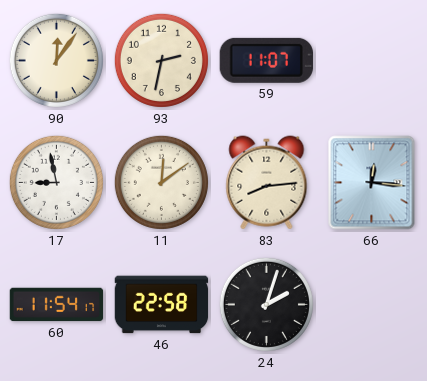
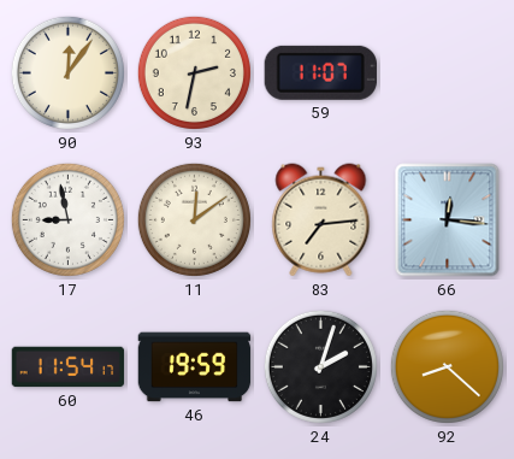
83: 8:14 -> 7:14
46: 22:58 -> 19:59
92: none -> 8:22
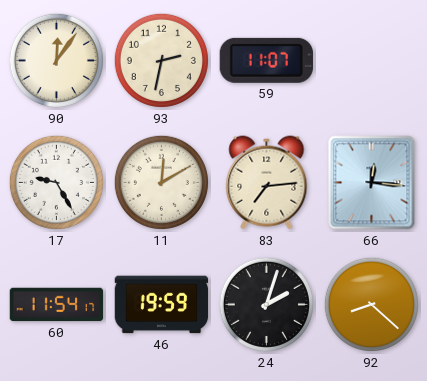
17: 8:58 -> 9:25
11: 12:09 -> 12:10
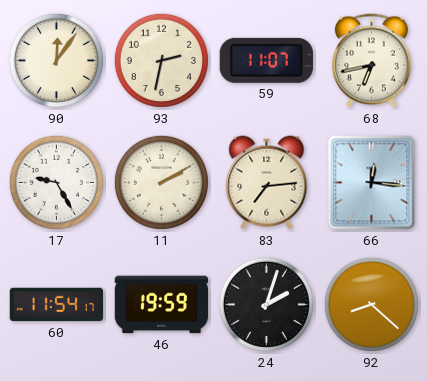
68: none -> 6:43
11: 12:10 -> 2:10
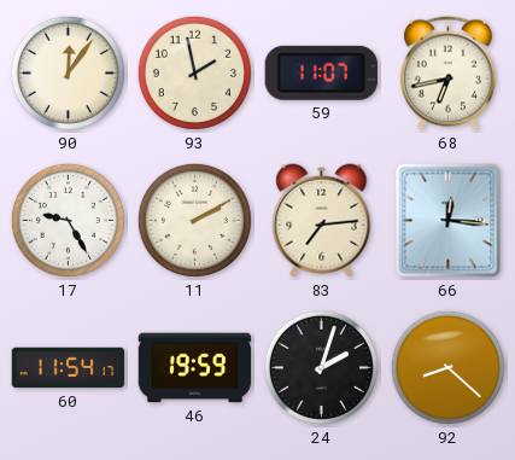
93: 2:32 -> 1:58
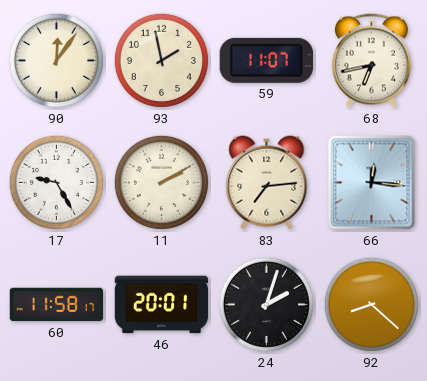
60: 11:54 -> 11:58
46: 19:59 -> 20:01
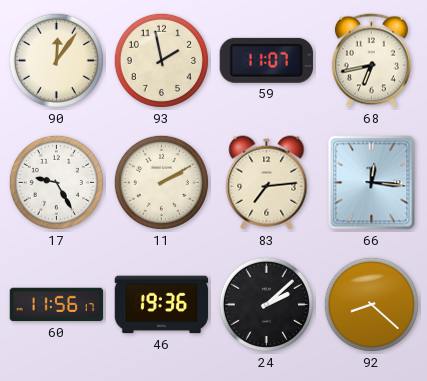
60: 11:58 -> 11:56
46: 20:01 -> 19:36
24: 2:03 -> 2:08
